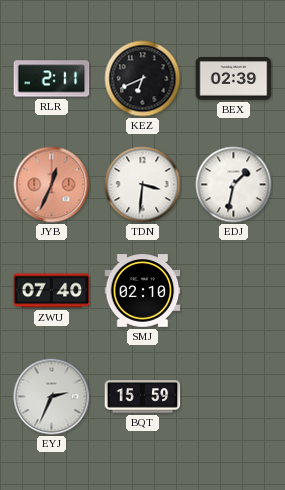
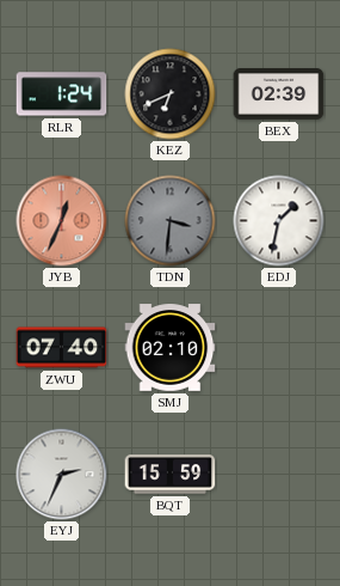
RLR: 2:11 -> 1:24
TDN dial: white -> grey
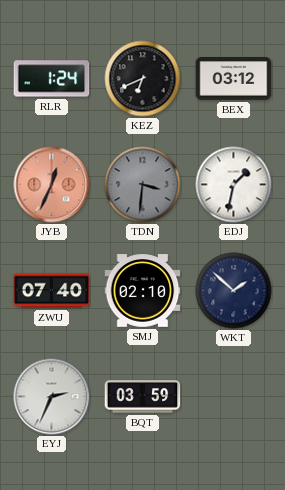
BEX: 02:39 -> 03:12
WKT: none -> 1:52
BQT: 15:59 -> 03:59
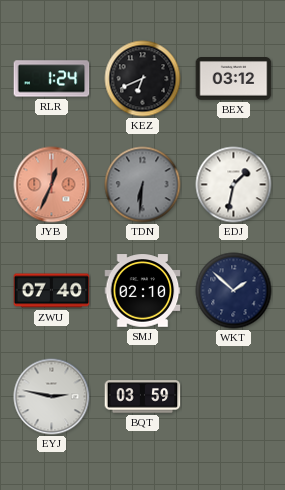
TDN: 3:31 -> 6:31
EYJ: 2:34 -> 2:47
